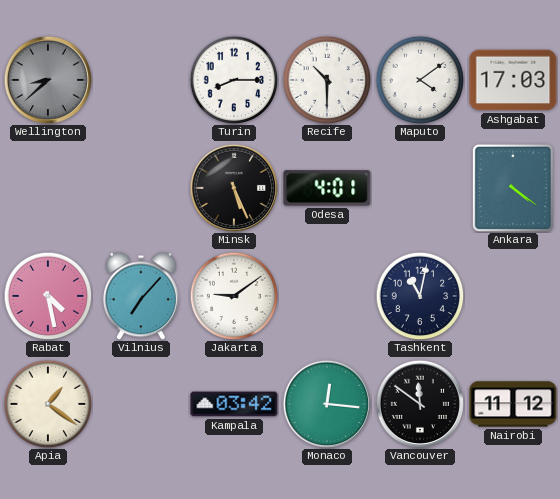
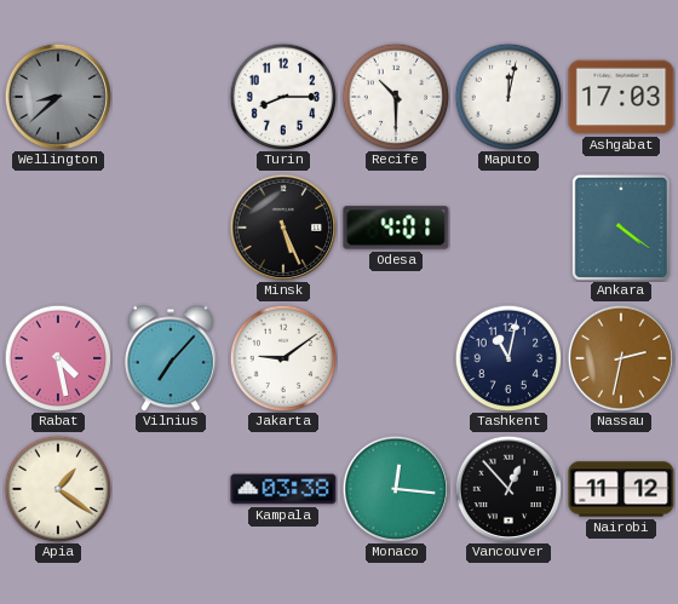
Maputo: 4:09 -> 12:02
Nassau: none -> 2:32
Kampala: 03:42 -> 03:38
Vancouver: 11:51 -> 12:53
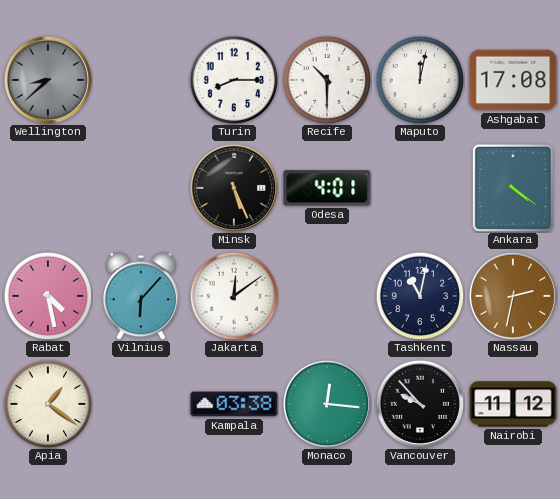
Ashgabat: 17:03 -> 17:08
Vilnius: 7:07 -> 6:07
Jakarta: 9:09 -> 12:09
Vancouver: 12:53 -> 9:53
